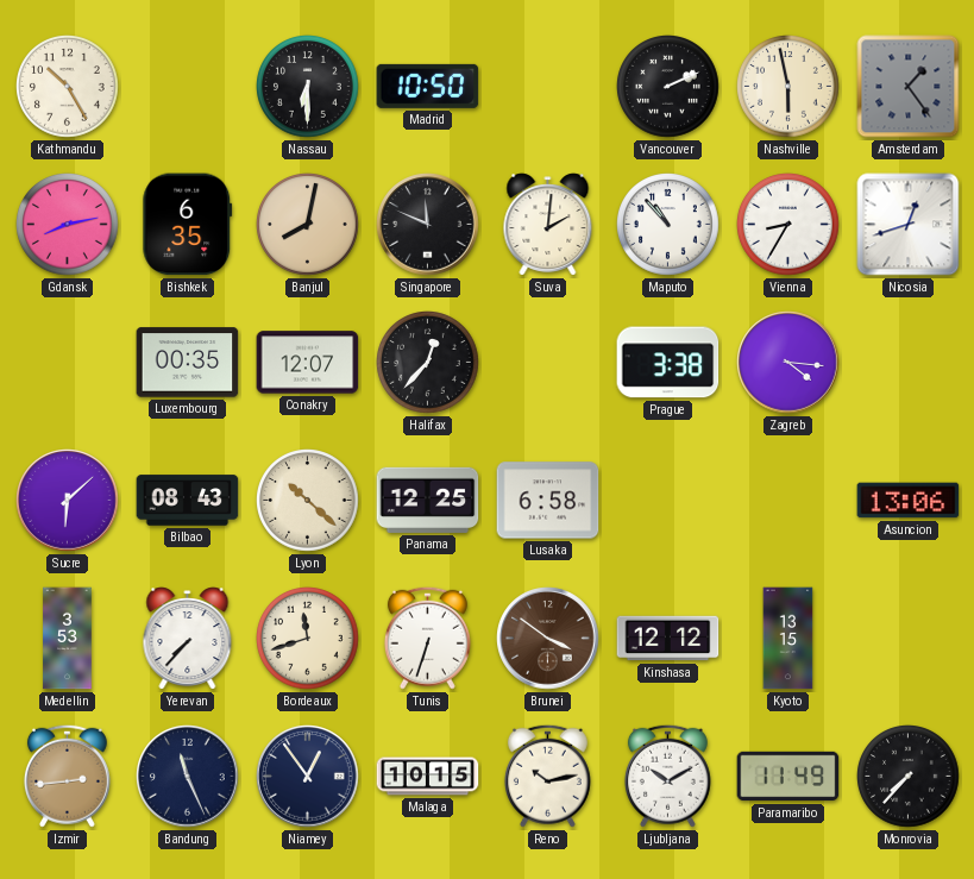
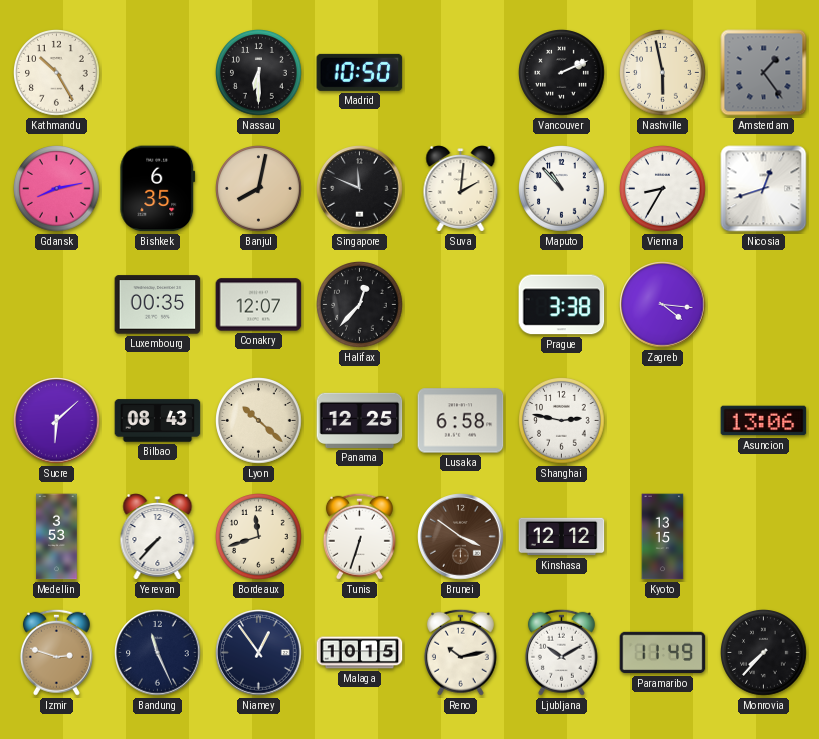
Shanghai: none -> 2:47
Izmir: 2:44 -> 2:48
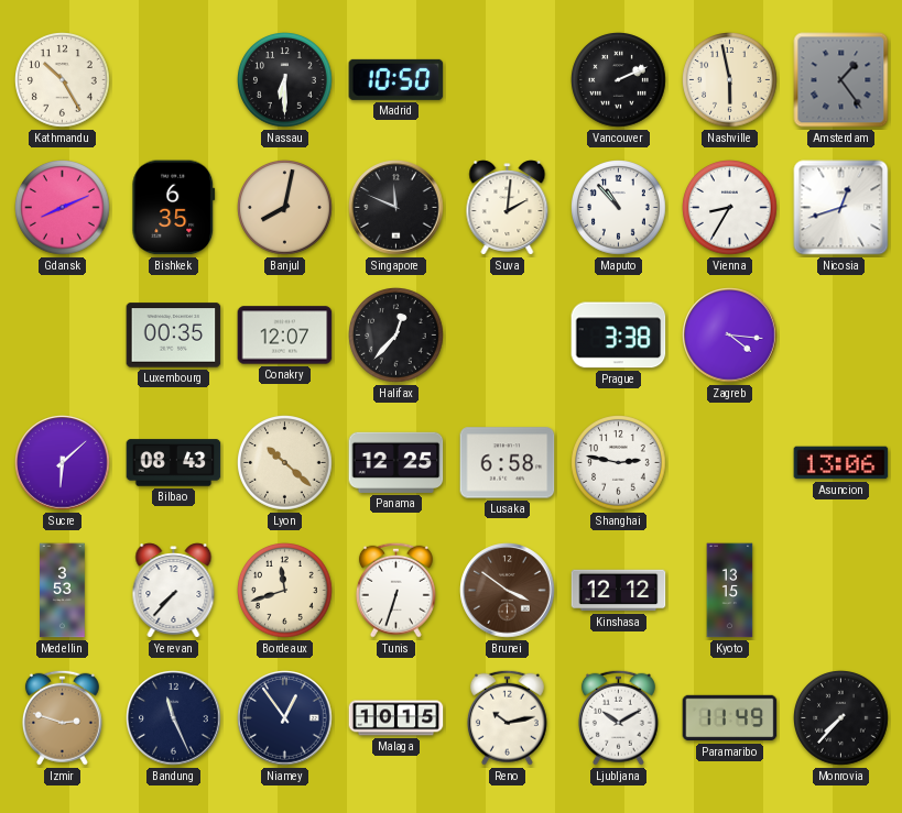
Gdansk: 8:13 -> 8:11
